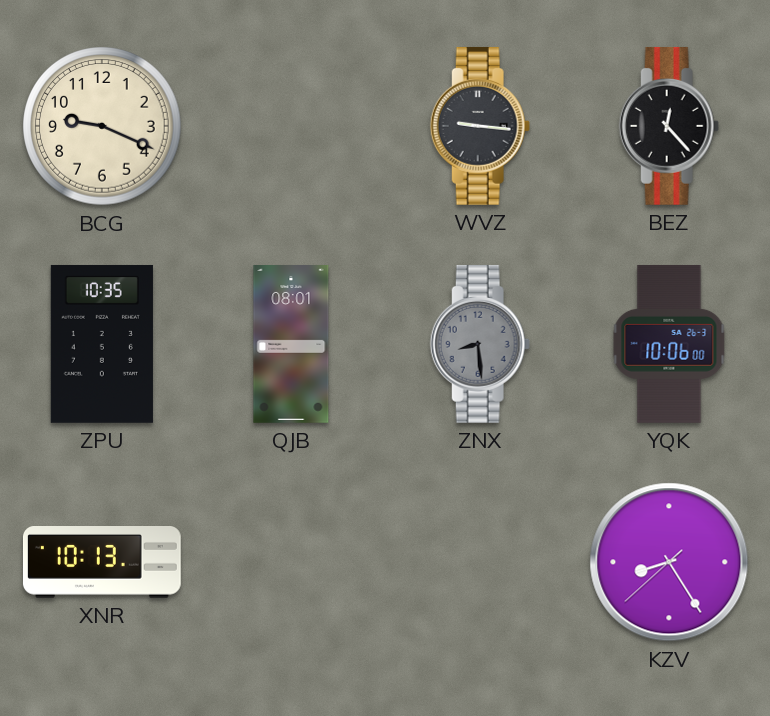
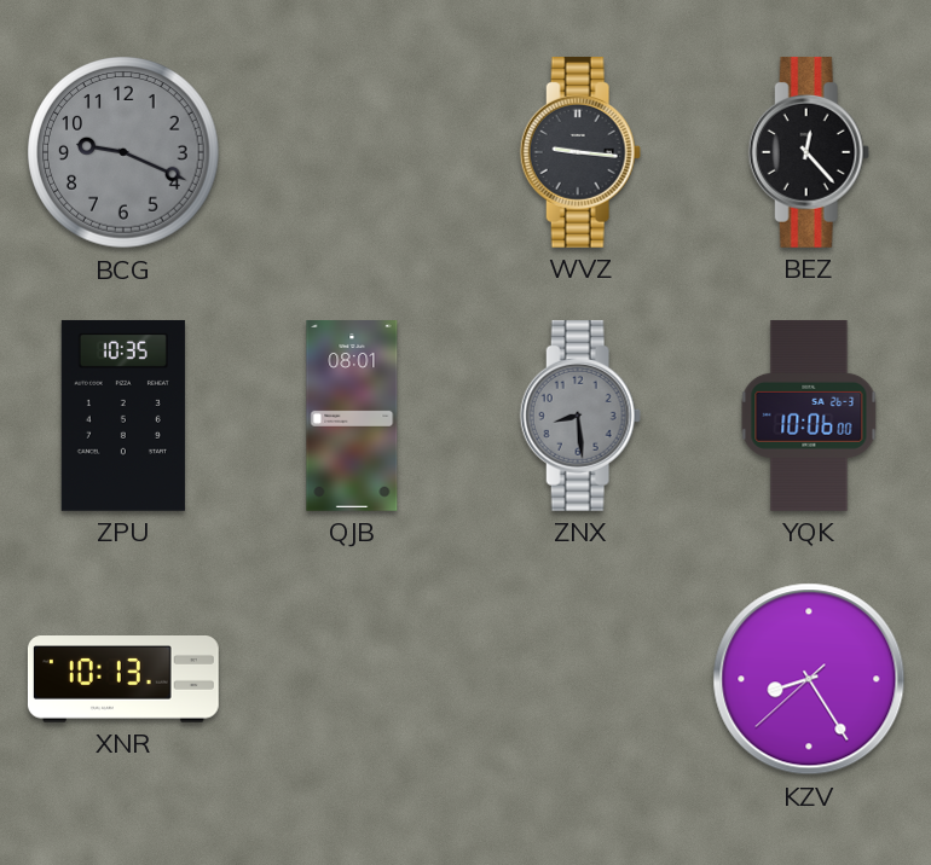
BCG dial: cream -> grey
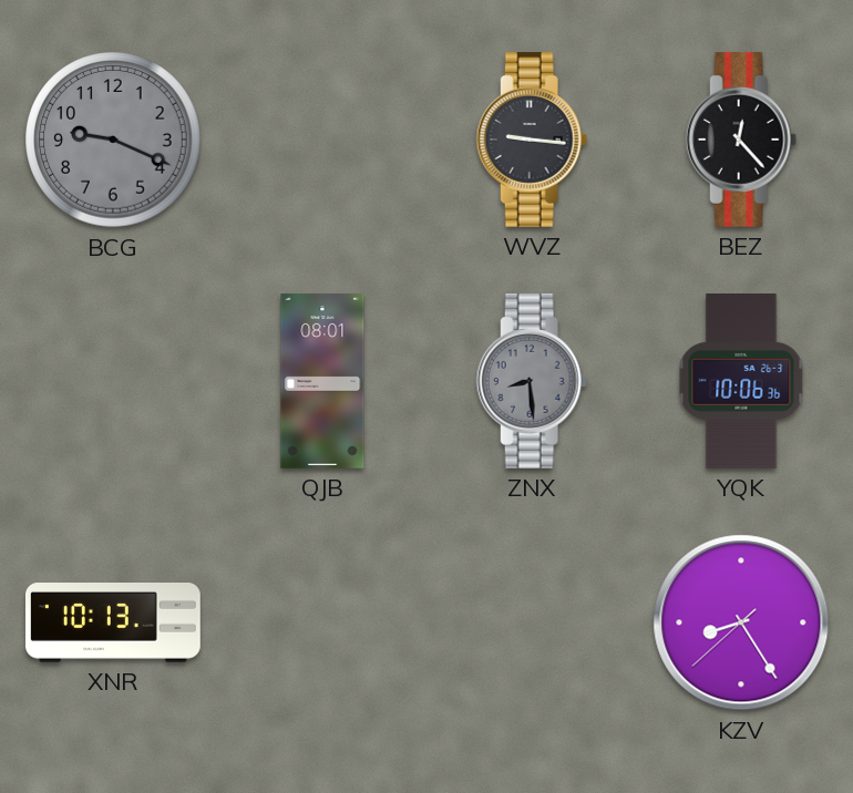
ZPU: 10:35 -> none
YQK: 10:06:00 -> 10:06:36
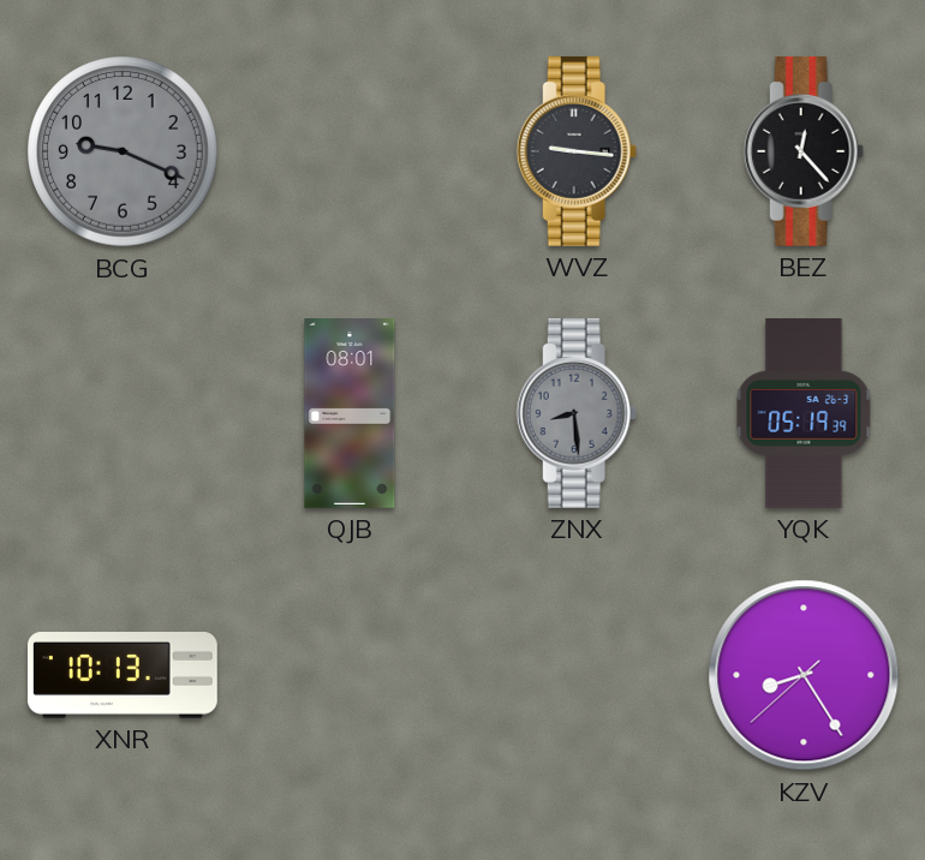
YQK: 10:06 -> 05:19
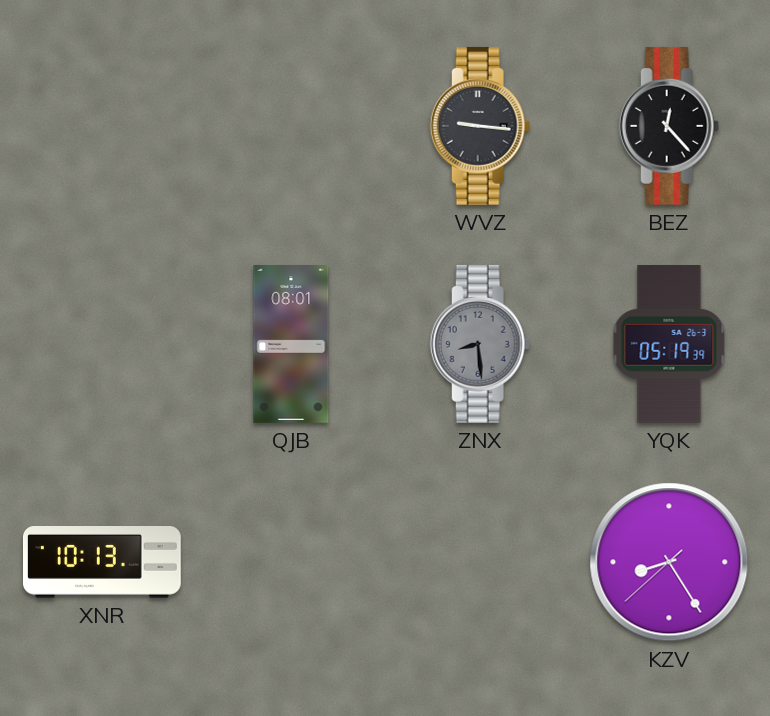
BCG: 9:19 -> none
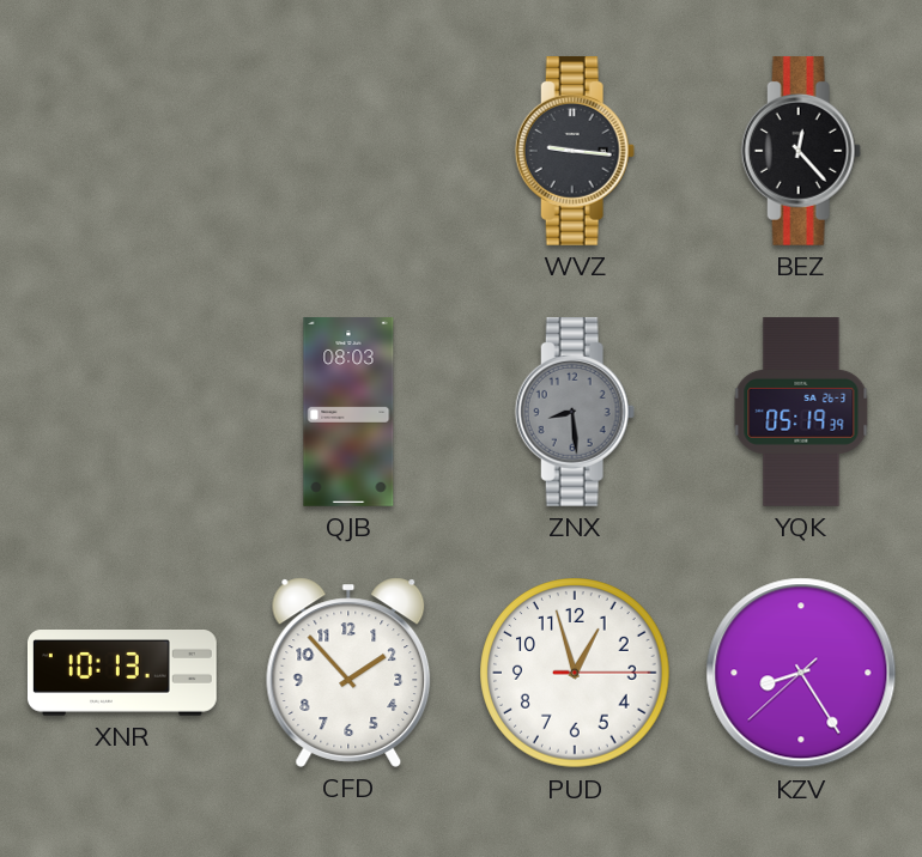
QJB: 08:01 -> 08:03
CFD: none -> 1:53
PUD: none -> 12:57
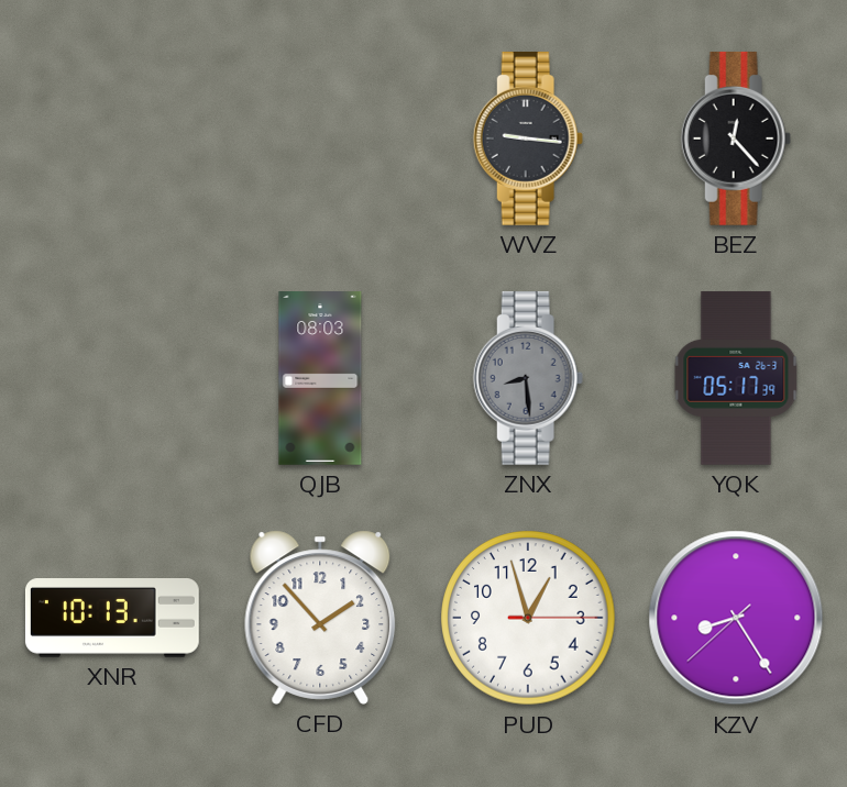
YQK: 05:19 -> 05:17
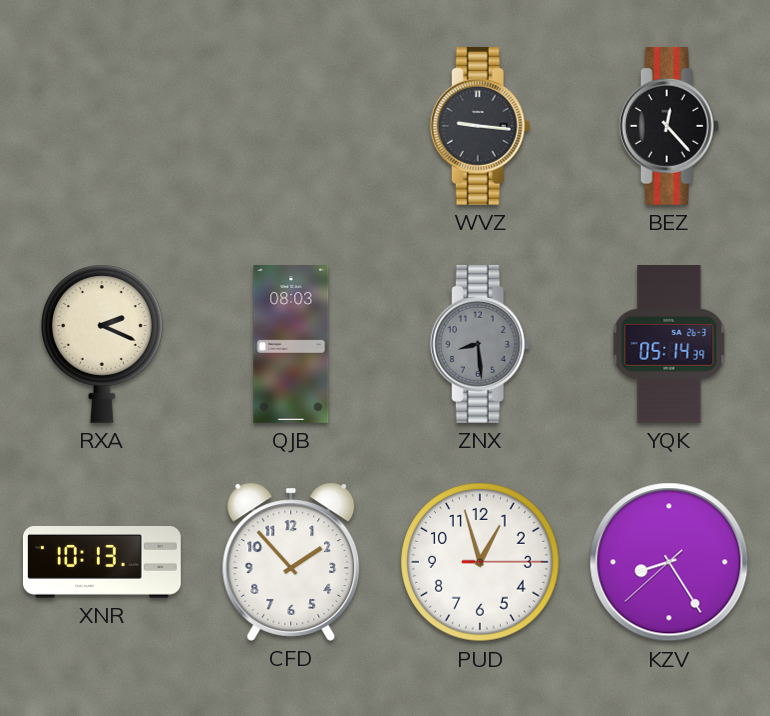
RXA: none -> 2:19
YQK: 05:17 -> 05:14
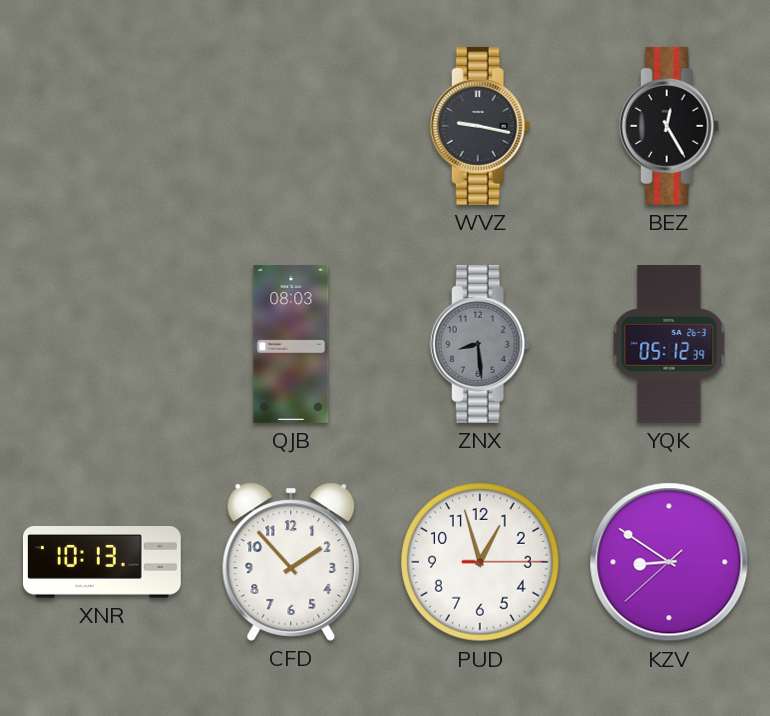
WVZ: 9:16 -> 9:17
BEZ: 12:23 -> 12:25
RXA: 2:19 -> none
YQK: 05:14 -> 05:12
KZV: 8:24 -> 8:50
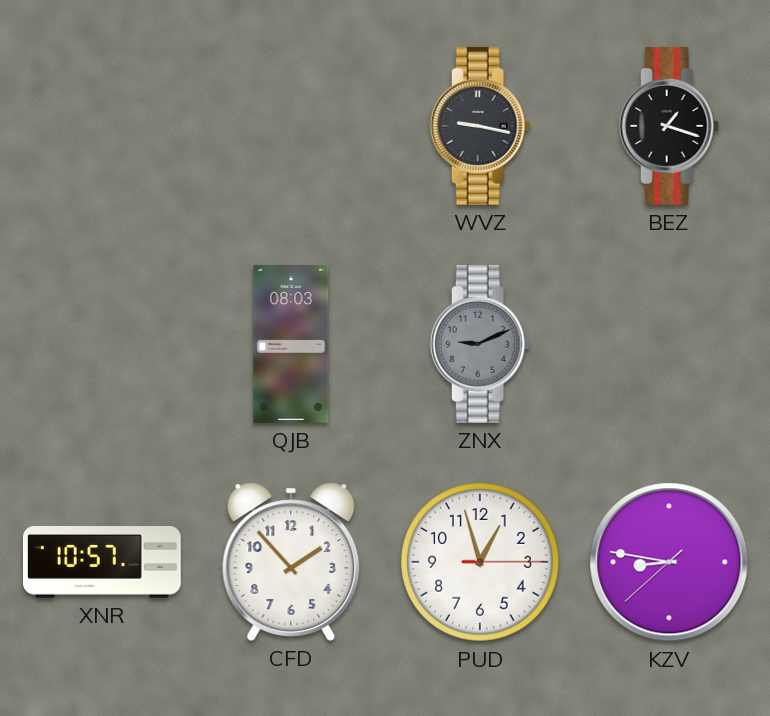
BEZ: 12:25 -> 1:18
ZNX: 8:29 -> 9:11
YQK: 05:12 -> none
XNR: 10:13 -> 10:57
KZV: 8:50 -> 8:46
